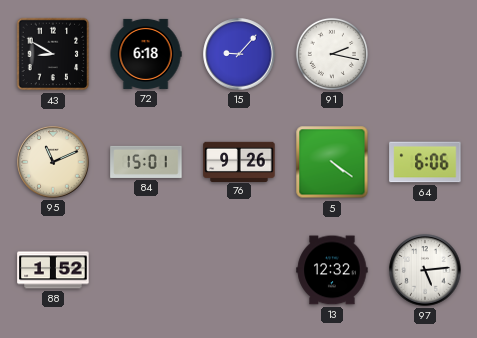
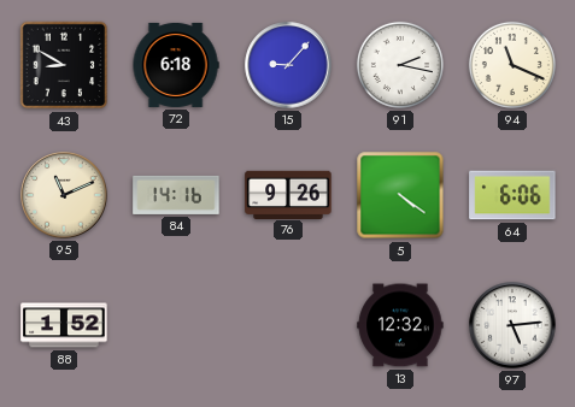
94: none -> 11:19
84: 15:01 -> 14:16
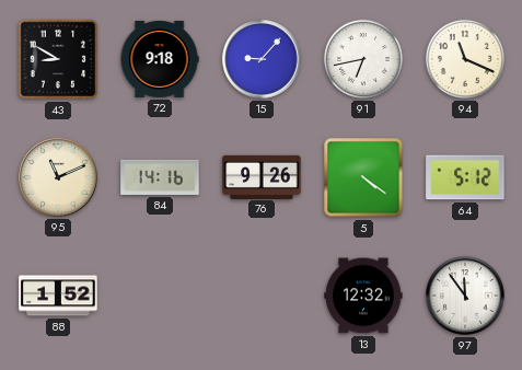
72: 6:18 -> 9:18
91: 2:17 -> 6:43
64: 6:06 -> 5:12
97: 5:14 -> 11:54
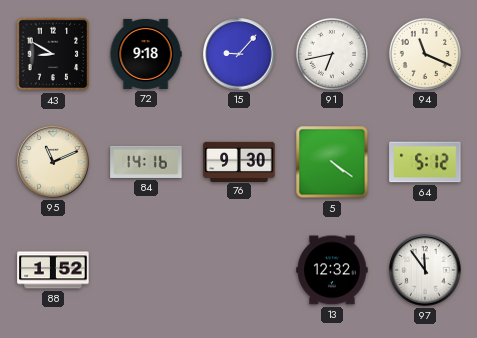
76: 9:26 -> 9:30
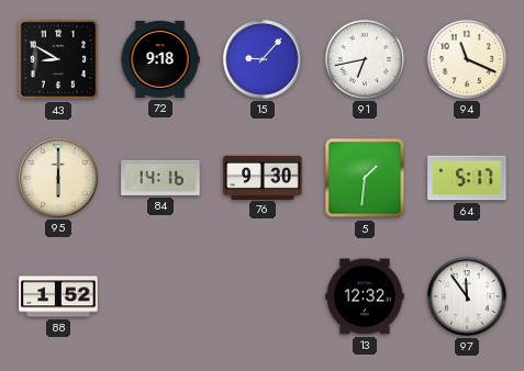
95: 11:11 -> 6:00
5: 4:21 -> 1:31
64: 5:12 -> 5:17
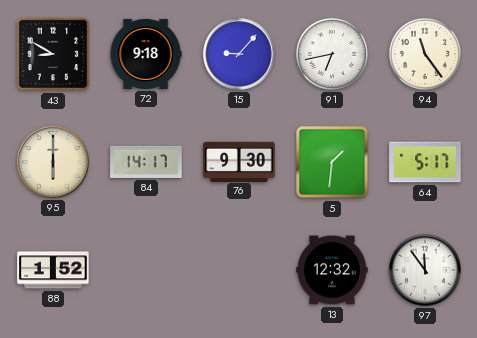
94: 11:19 -> 11:24
84: 14:16 -> 14:17
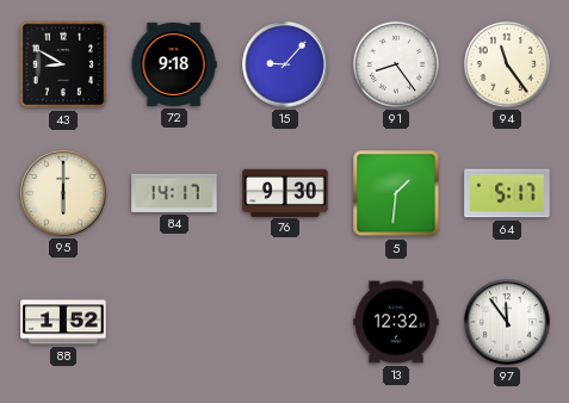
91: 6:43 -> 8:24
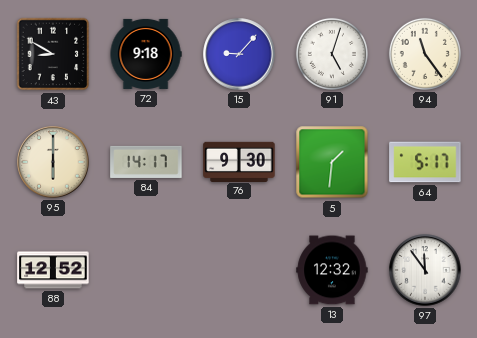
91: 8:24 -> 5:03
88: 1:52 -> 12:52
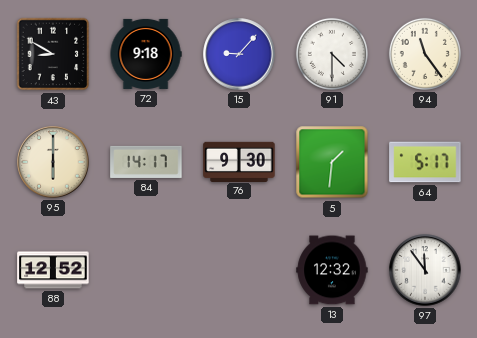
91: 5:03 -> 4:30
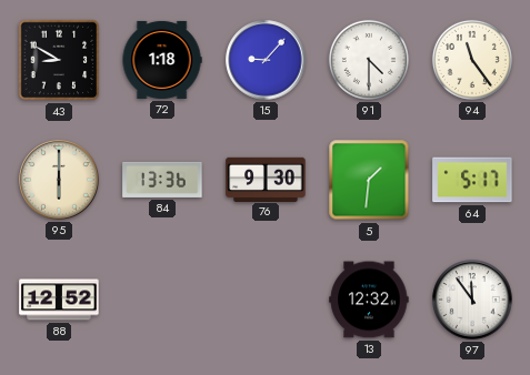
72: 9:18 -> 1:18
84: 14:17 -> 13:36
